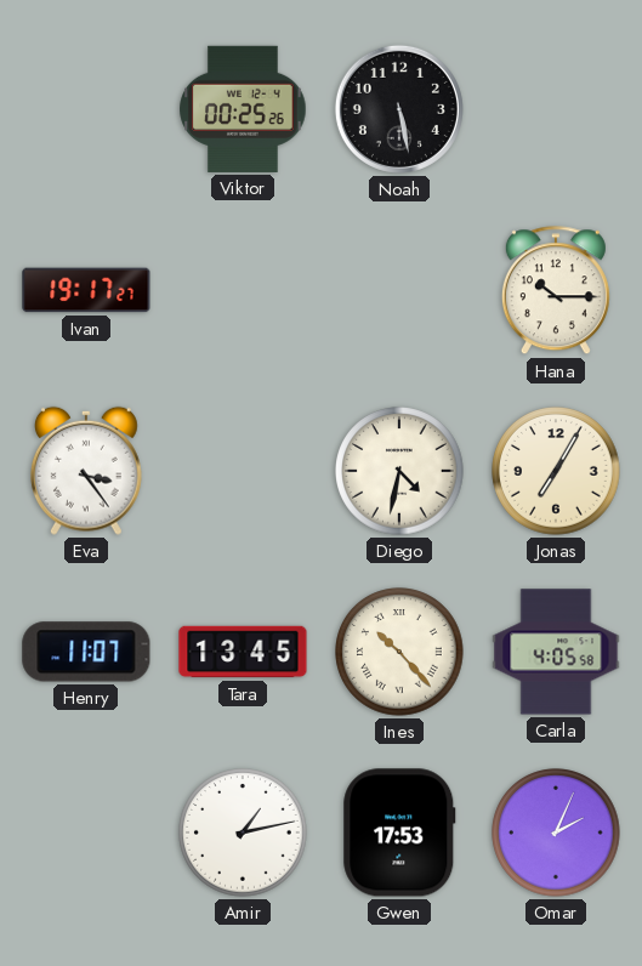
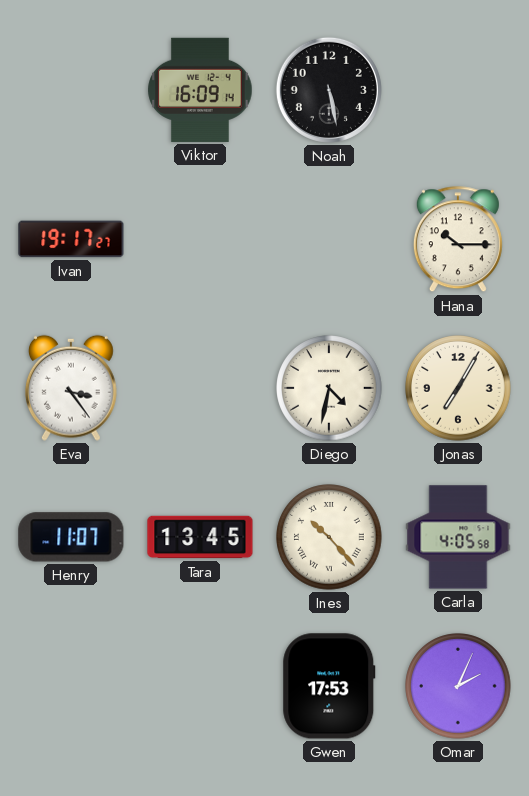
Viktor: 00:25 -> 16:09
Amir: 1:13 -> none
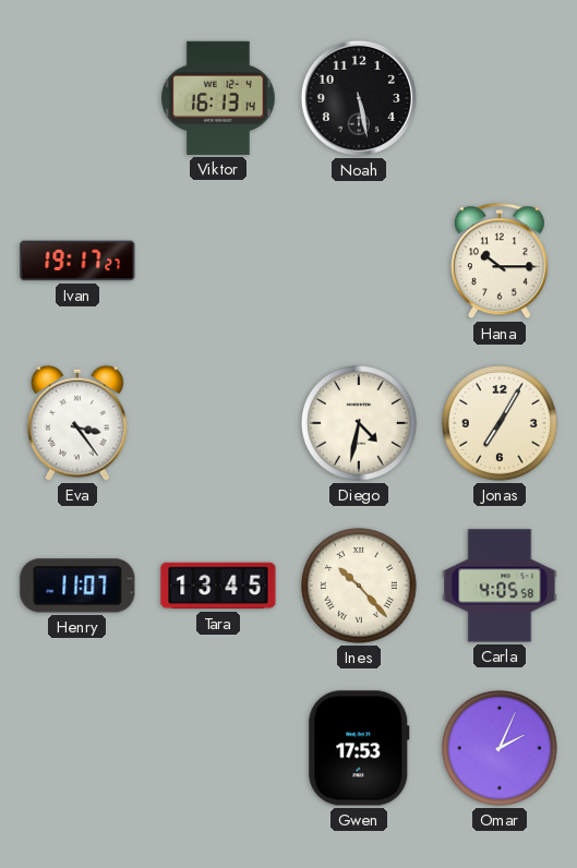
Viktor: 16:09 -> 16:13
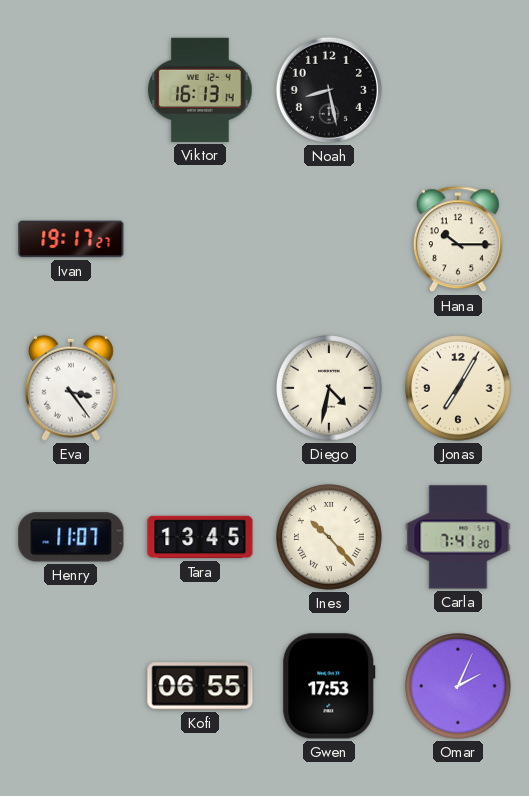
Noah: 5:28 -> 8:28
Carla: 4:05 -> 7:41
Kofi: none -> 06:55
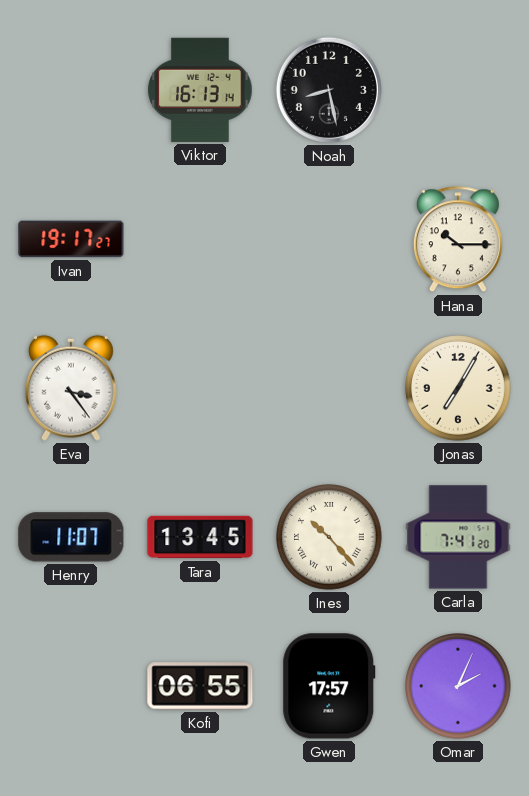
Diego: 4:32 -> none
Gwen: 17:53 -> 17:57
